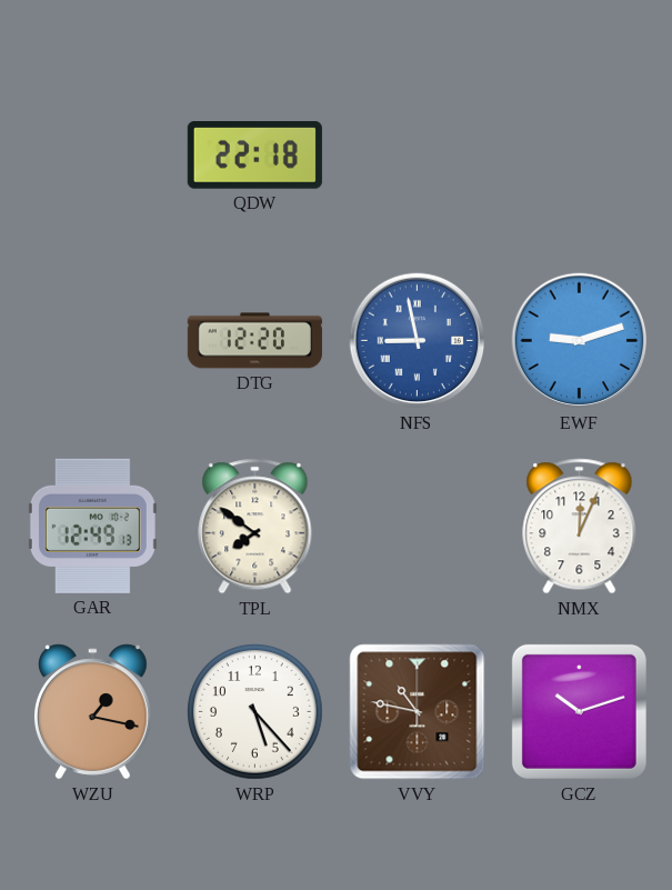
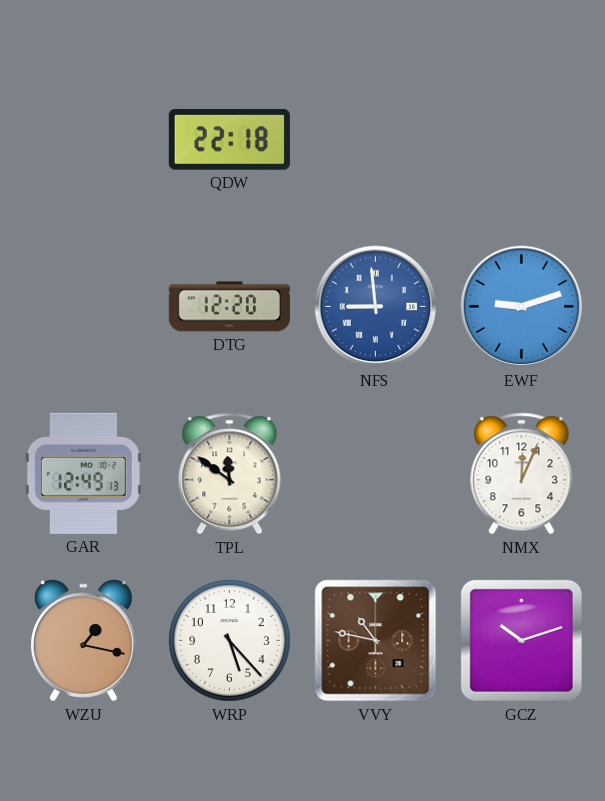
NFS: 8:58 -> 8:59
TPL: 7:51 -> 11:51
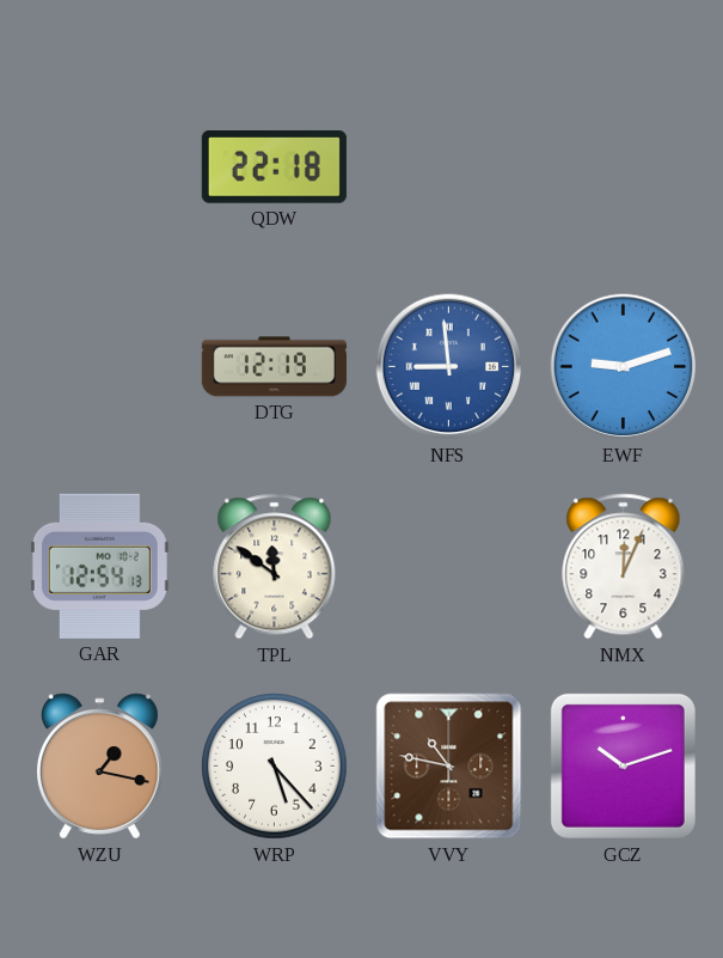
DTG: 12:20 -> 12:19
GAR: 12:49 -> 12:54
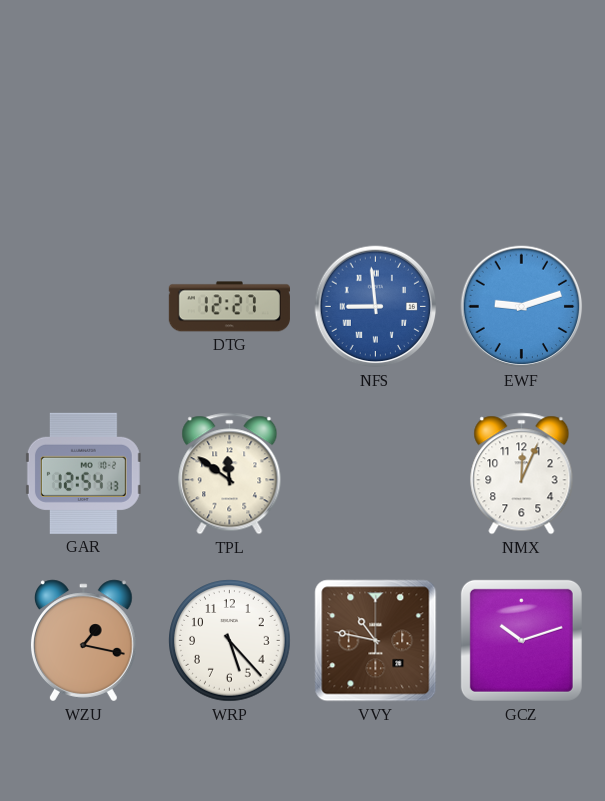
QDW: 22:18 -> none
DTG: 12:19 -> 12:27
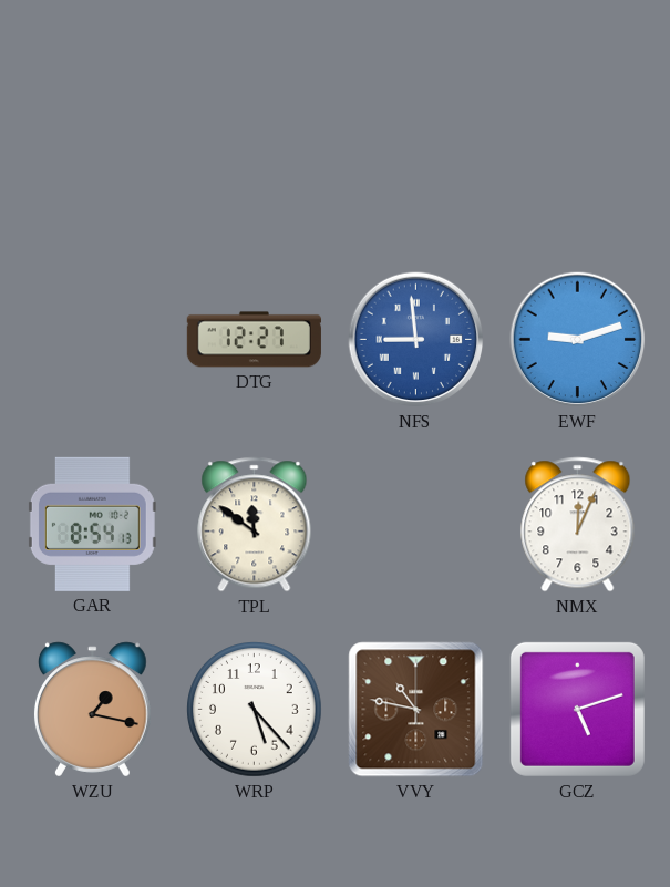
GAR: 12:54 -> 8:54
GCZ: 10:12 -> 5:12
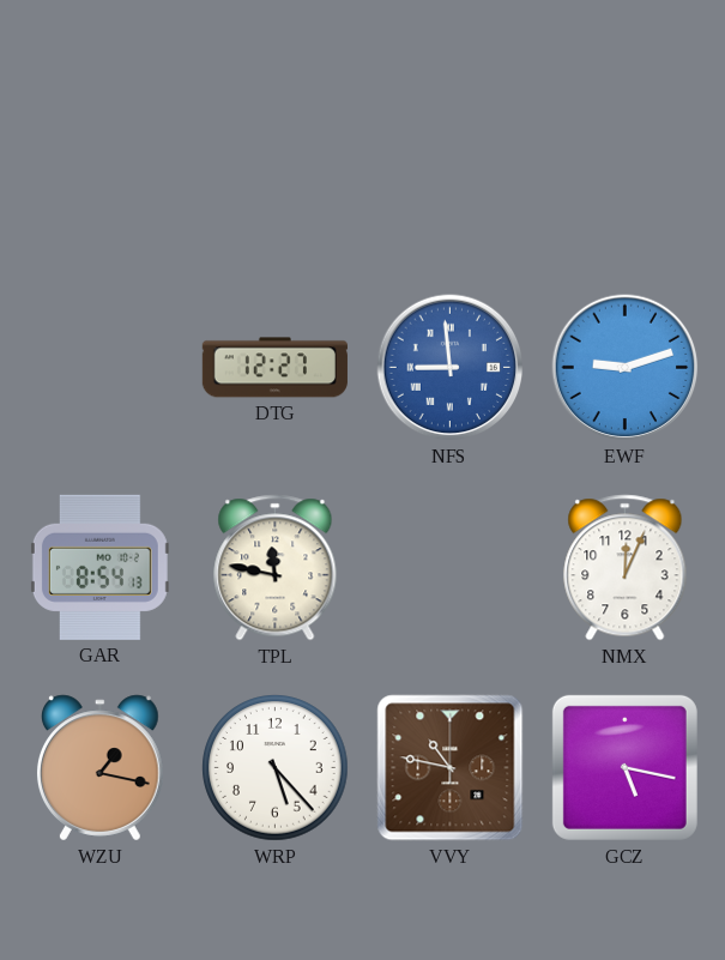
TPL: 11:51 -> 11:47
GCZ: 5:12 -> 5:17
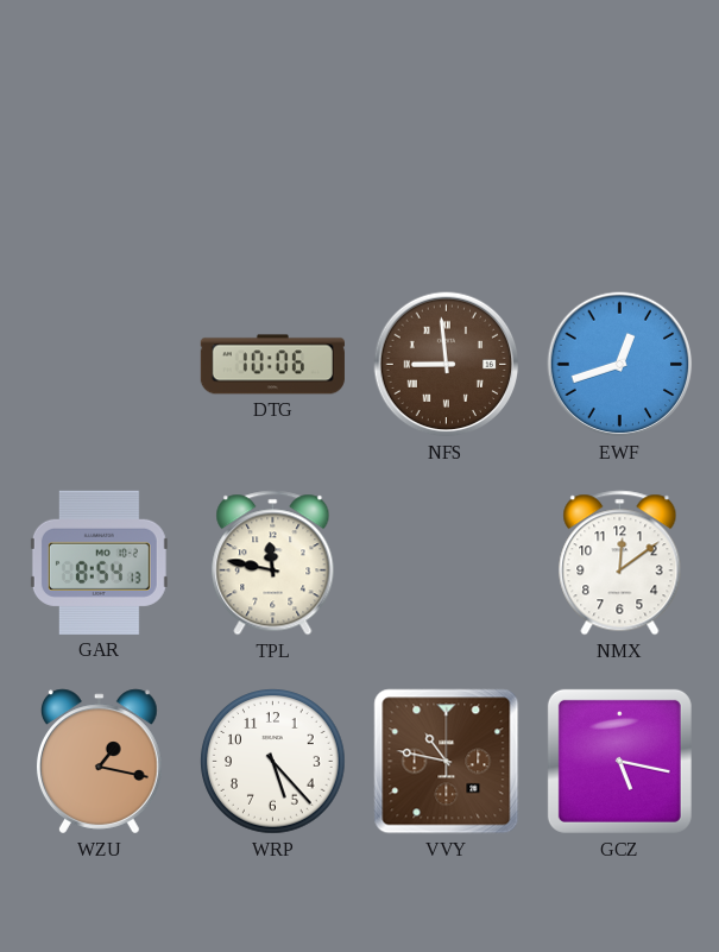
DTG: 12:27 -> 10:06
NFS dial: blue -> brown
EWF: 9:12 -> 12:42
NMX: 12:04 -> 12:09
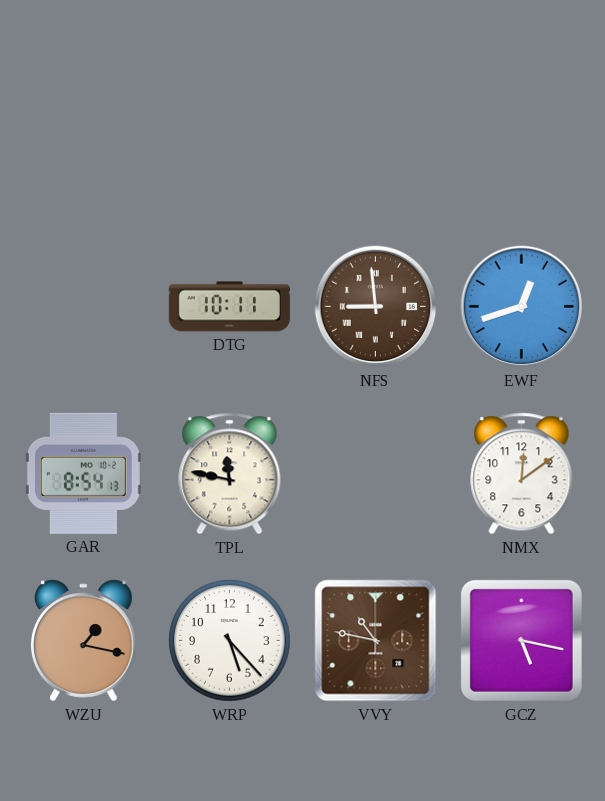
DTG: 10:06 -> 10:11
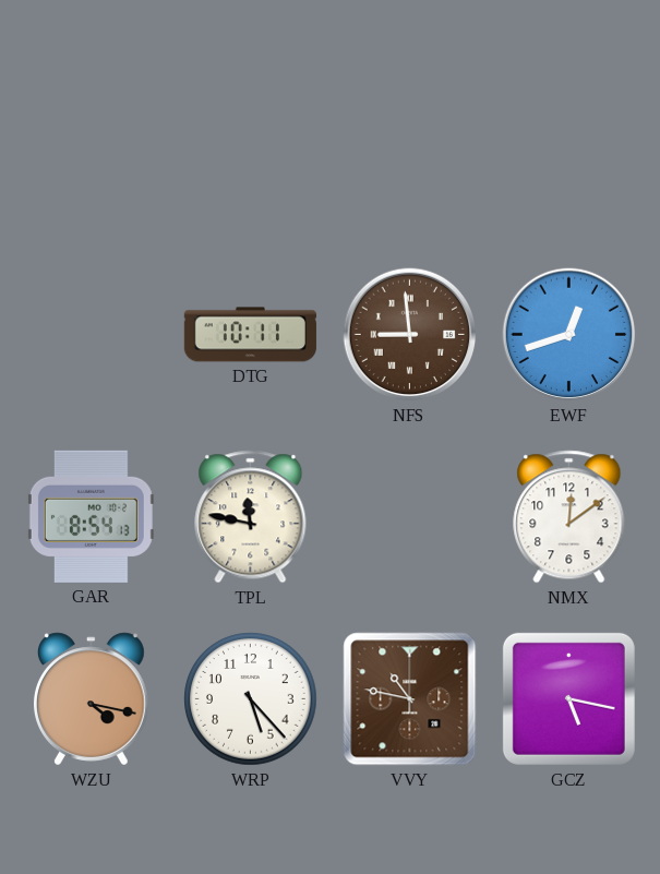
WZU: 1:17 -> 4:17
